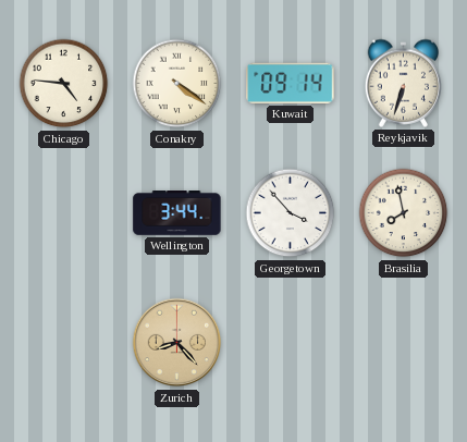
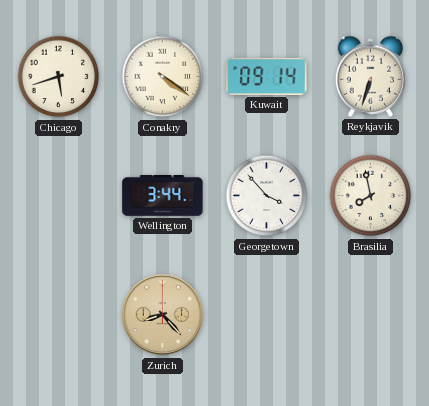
Chicago: 4:46 -> 5:42
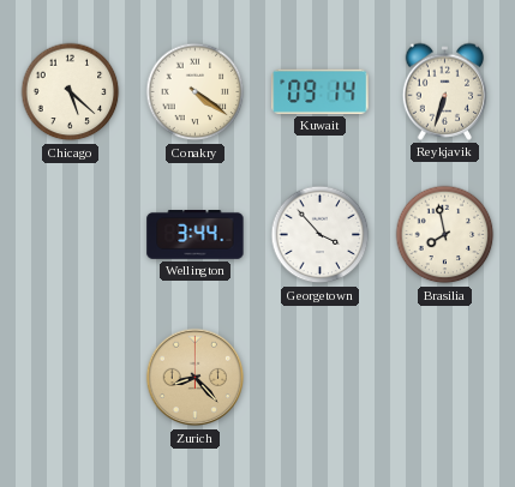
Chicago: 5:42 -> 5:22
